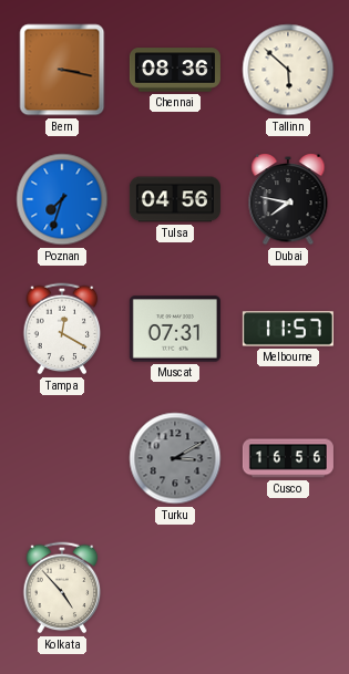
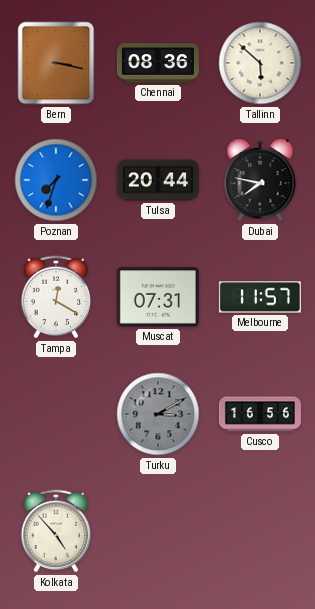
Tulsa: 04:56 -> 20:44
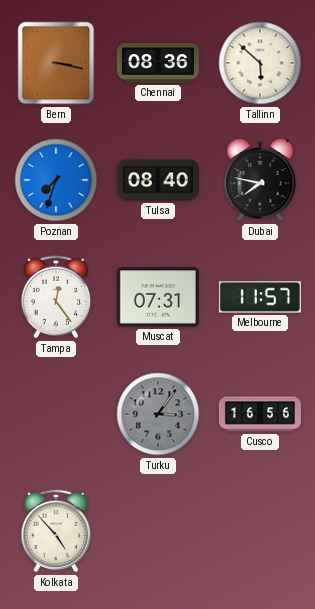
Tulsa: 20:44 -> 08:40
Tampa: 12:20 -> 12:24
Turku: 3:10 -> 3:06
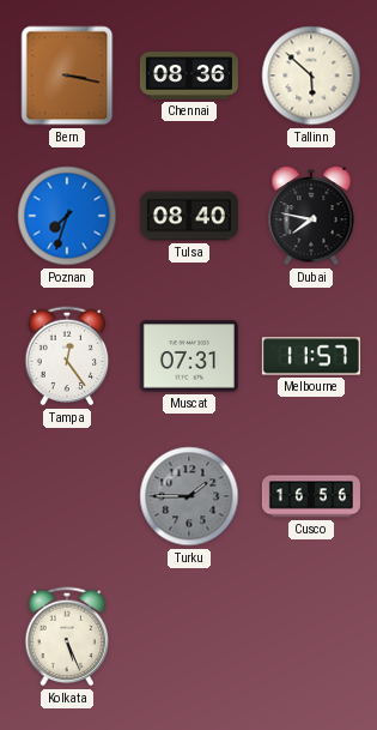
Turku: 3:06 -> 1:45
Kolkata: 4:53 -> 5:26
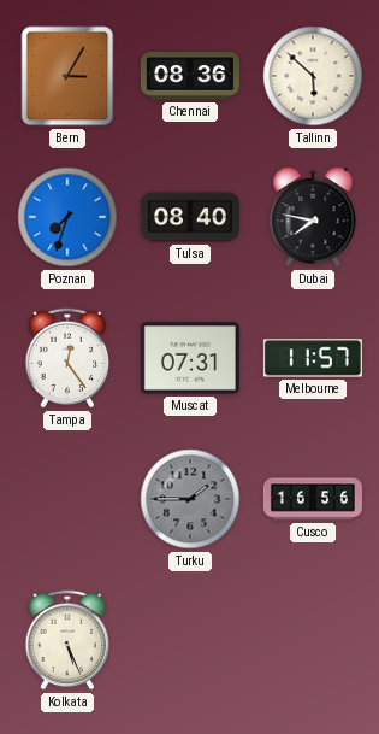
Bern: 3:17 -> 3:05
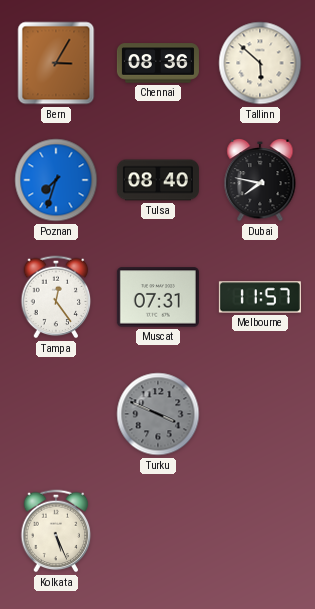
Turku: 1:45 -> 3:49
Cusco: 16:56 -> none
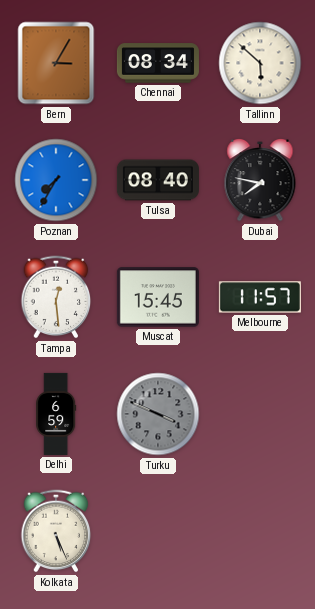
Chennai: 08:36 -> 08:34
Poznan: 7:33 -> 7:35
Tampa: 12:24 -> 12:29
Muscat: 07:31 -> 15:45
Delhi: none -> 6:59
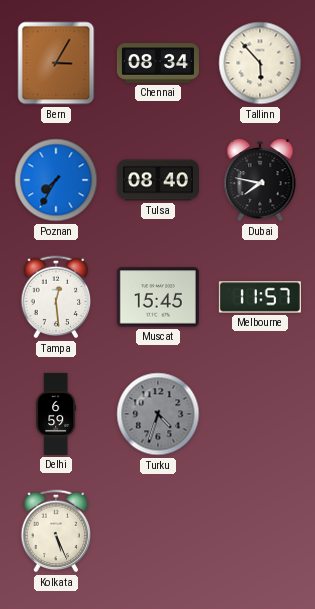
Tallinn: 5:52 -> 5:53
Turku: 3:49 -> 4:33
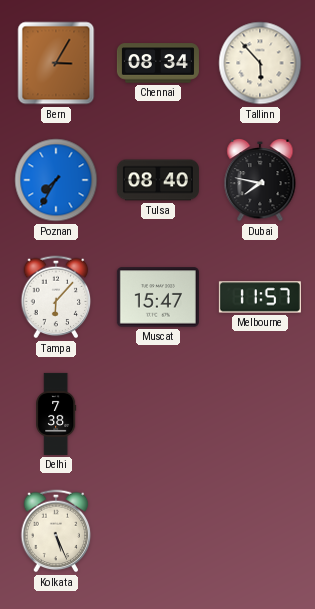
Tampa: 12:29 -> 6:07
Muscat: 15:45 -> 15:47
Delhi: 6:59 -> 7:38
Turku: 4:33 -> none
